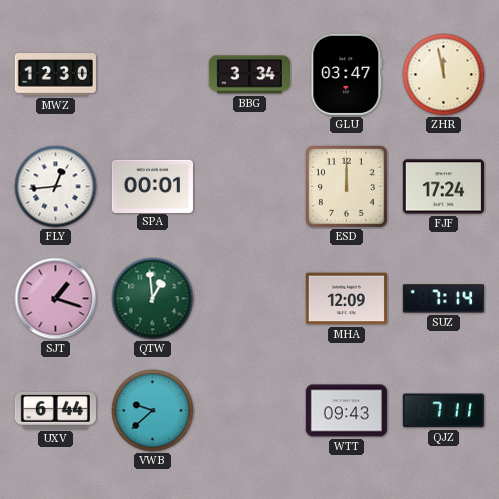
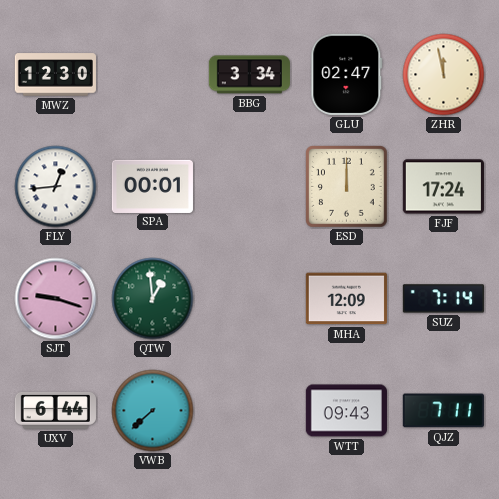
GLU: 03:47 -> 02:47
SJT: 1:18 -> 9:18
VWB: 9:38 -> 7:38
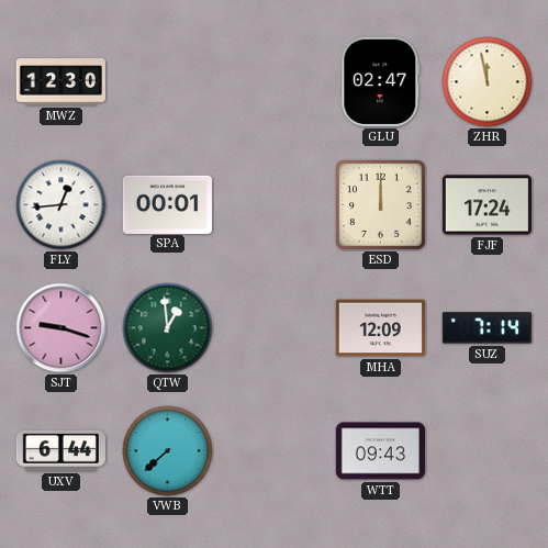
BBG: 3:34 -> none
QJZ: 7:11 -> none
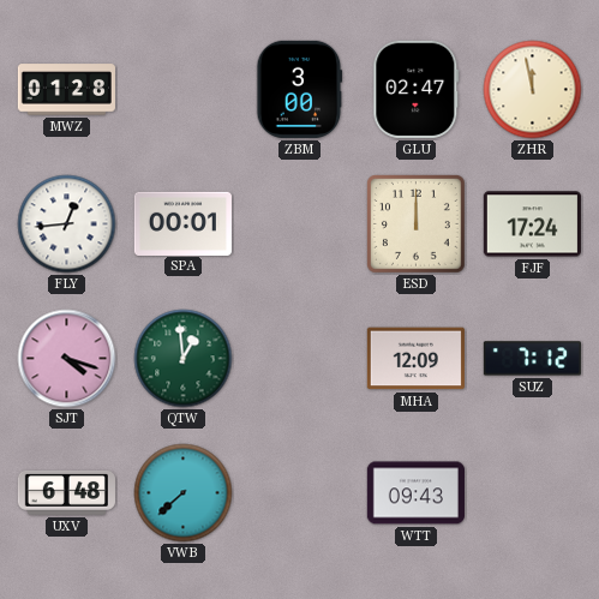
MWZ: 12:30 -> 01:28
ZBM: none -> 3:00
SJT: 9:18 -> 4:18
SUZ: 7:14 -> 7:12
UXV: 6:44 -> 6:48
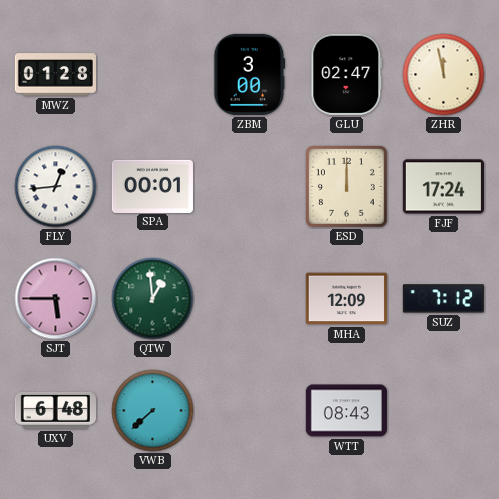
SJT: 4:18 -> 5:45
WTT: 09:43 -> 08:43
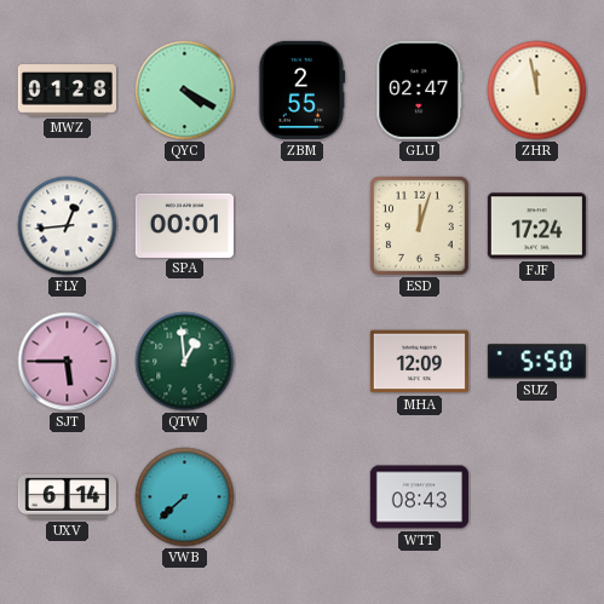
QYC: none -> 4:20
ZBM: 3:00 -> 2:55
ESD: 12:00 -> 12:03
SUZ: 7:12 -> 5:50
UXV: 6:48 -> 6:14
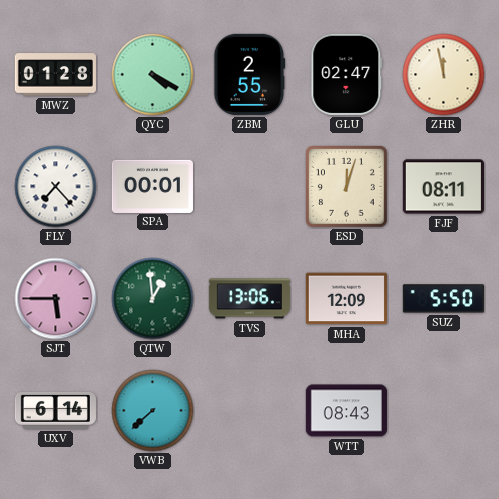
FLY: 12:44 -> 7:23
FJF: 17:24 -> 08:11
TVS: none -> 13:06
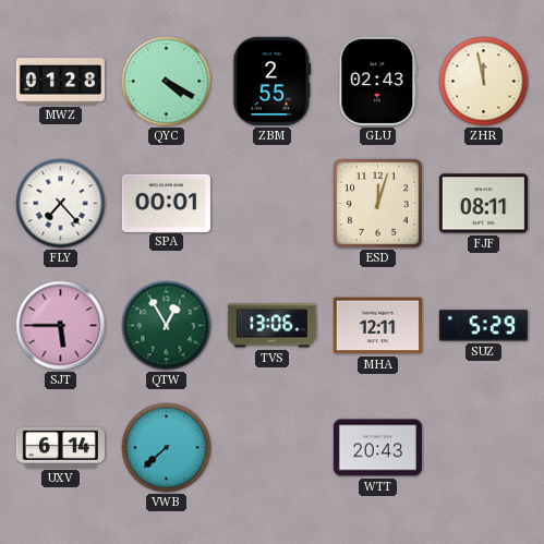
GLU: 02:47 -> 02:43
QTW: 12:59 -> 12:55
MHA: 12:09 -> 12:11
SUZ: 5:50 -> 5:29
WTT: 08:43 -> 20:43
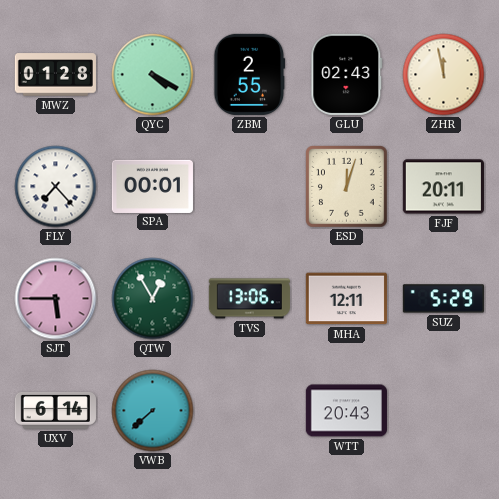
FJF: 08:11 -> 20:11
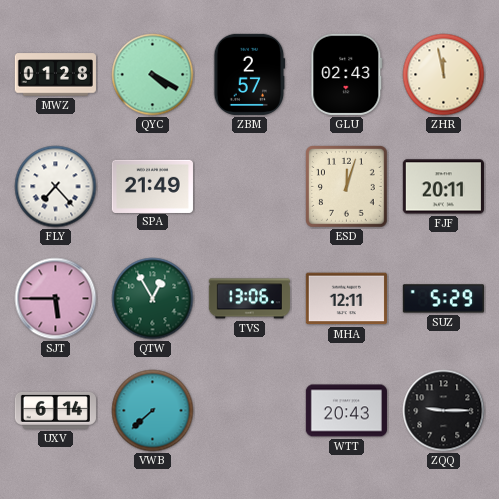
ZBM: 2:55 -> 2:57
SPA: 00:01 -> 21:49
ZQQ: none -> 9:15
